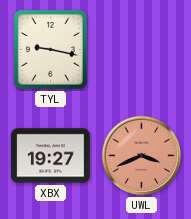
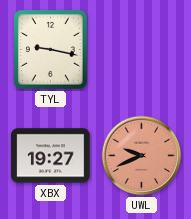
UWL: 3:41 -> 9:41
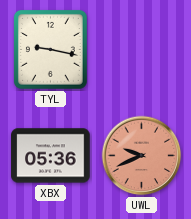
XBX: 19:27 -> 05:36
